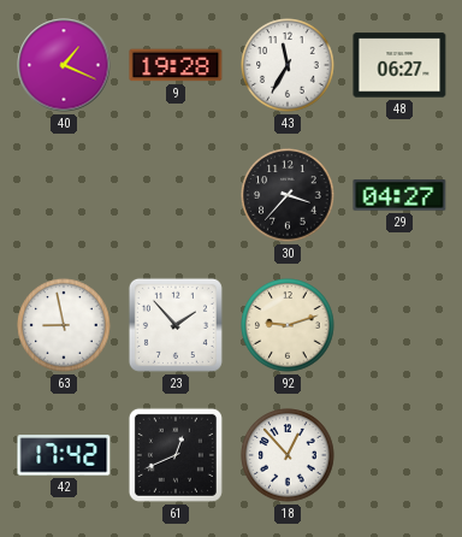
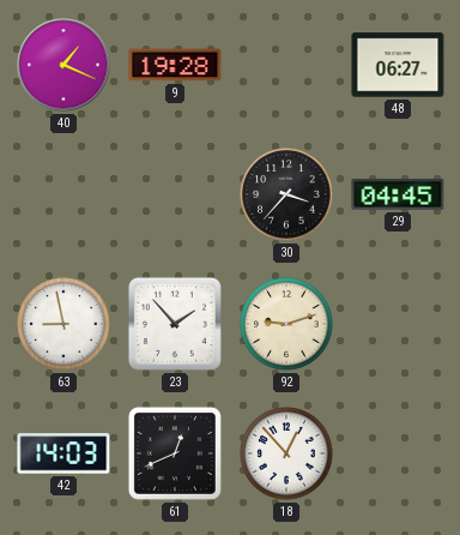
43: 11:35 -> none
29: 04:27 -> 04:45
42: 17:42 -> 14:03
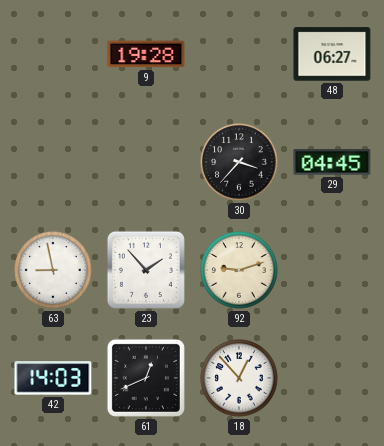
40: 1:19 -> none
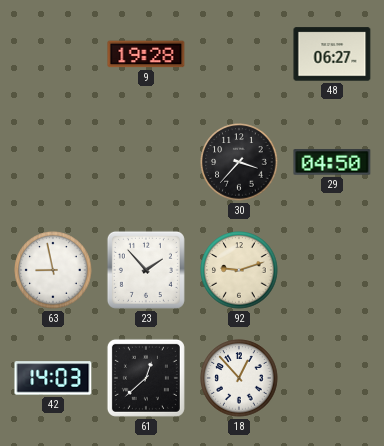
29: 04:45 -> 04:50
61: 12:41 -> 12:38
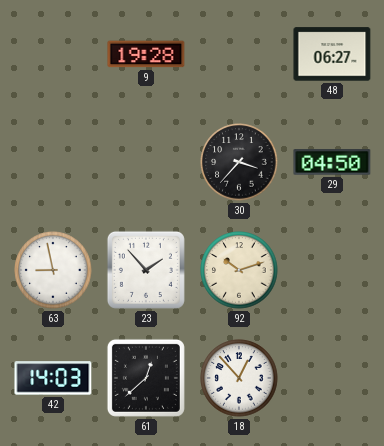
92: 9:12 -> 10:12
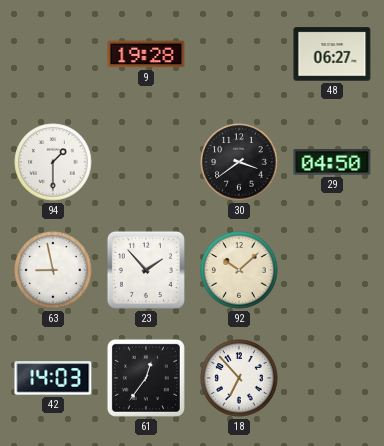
94: none -> 1:30
30: 3:37 -> 3:39
92: 10:12 -> 10:08
61: 12:38 -> 12:36
18: 12:53 -> 6:53
